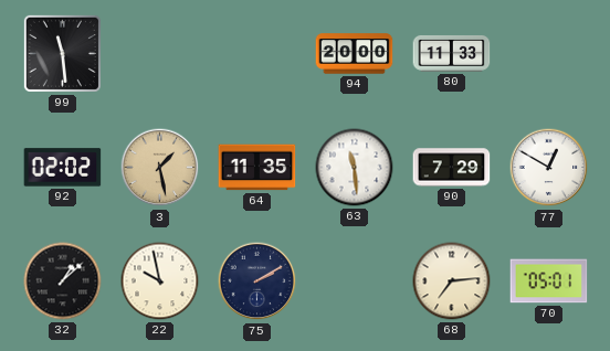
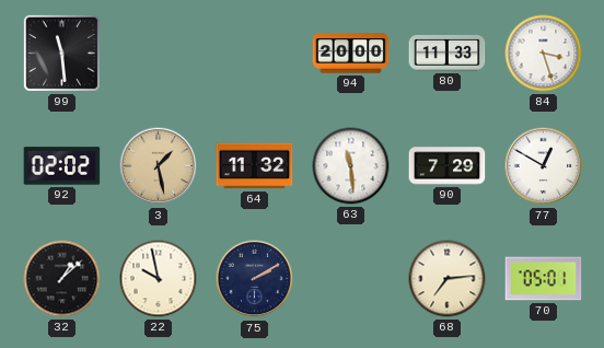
84: none -> 3:27
64: 11:35 -> 11:32
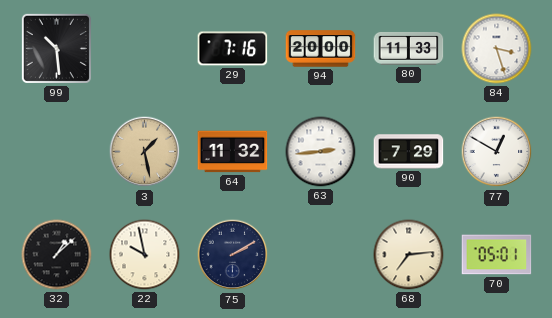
99: 11:29 -> 10:29
29: none -> 7:16
92: 02:02 -> none
63: 11:29 -> 2:44
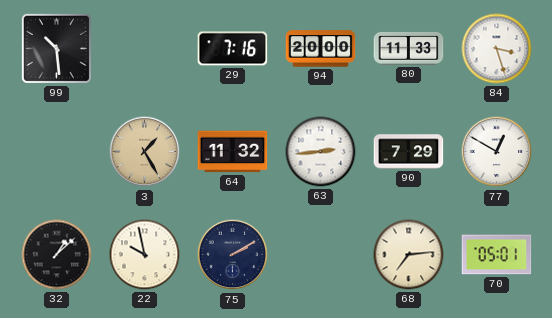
3: 1:28 -> 1:25
